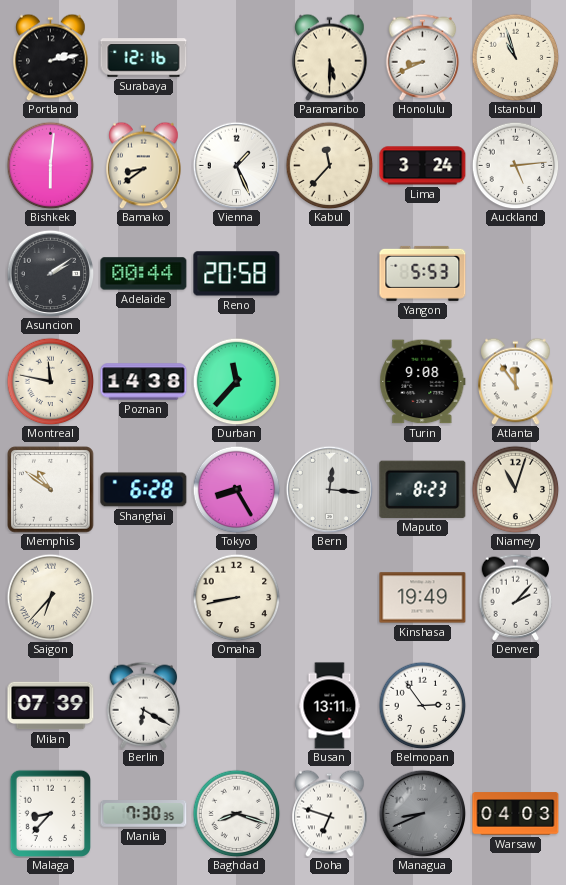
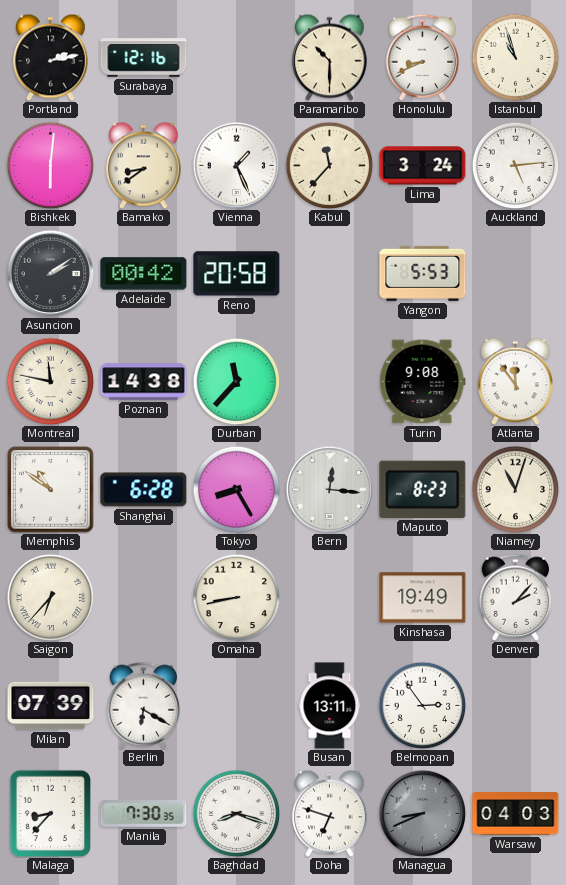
Paramaribo: 5:30 -> 10:30
Adelaide: 00:44 -> 00:42
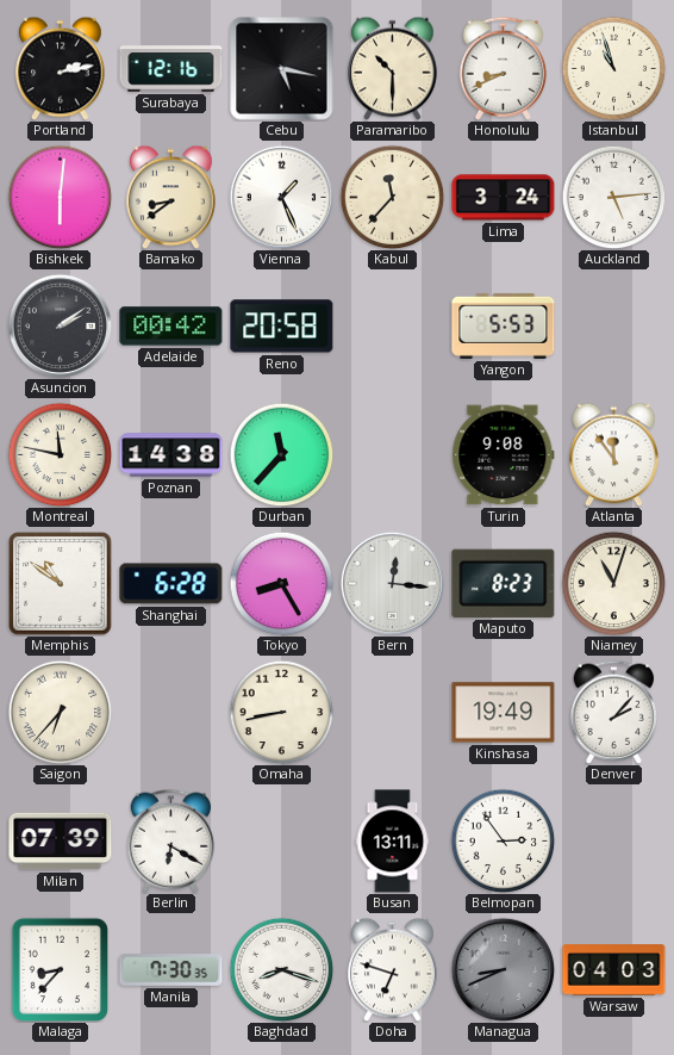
Cebu: none -> 5:17
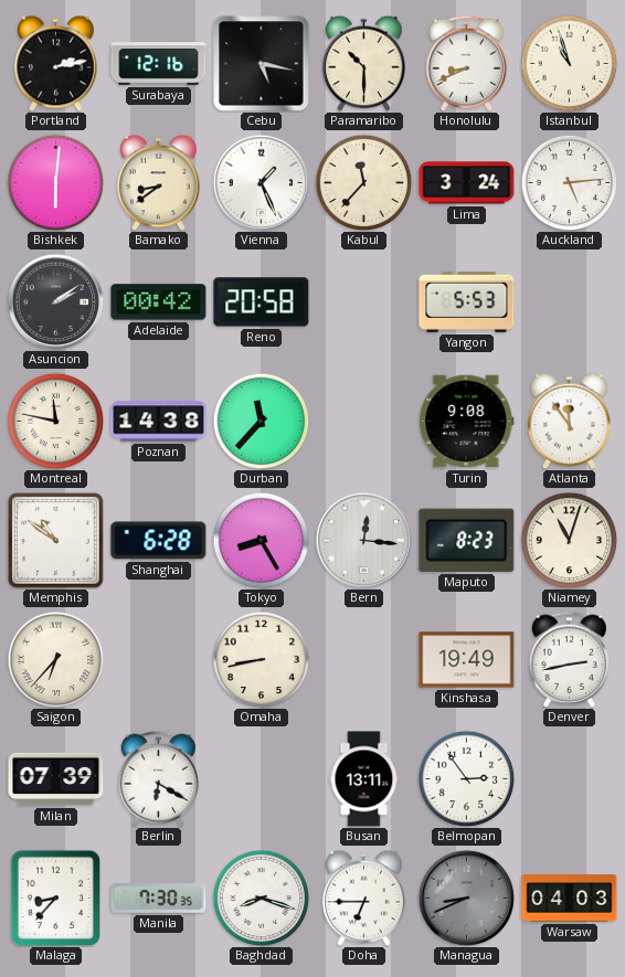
Denver: 2:07 -> 2:43
Doha: 6:48 -> 6:45
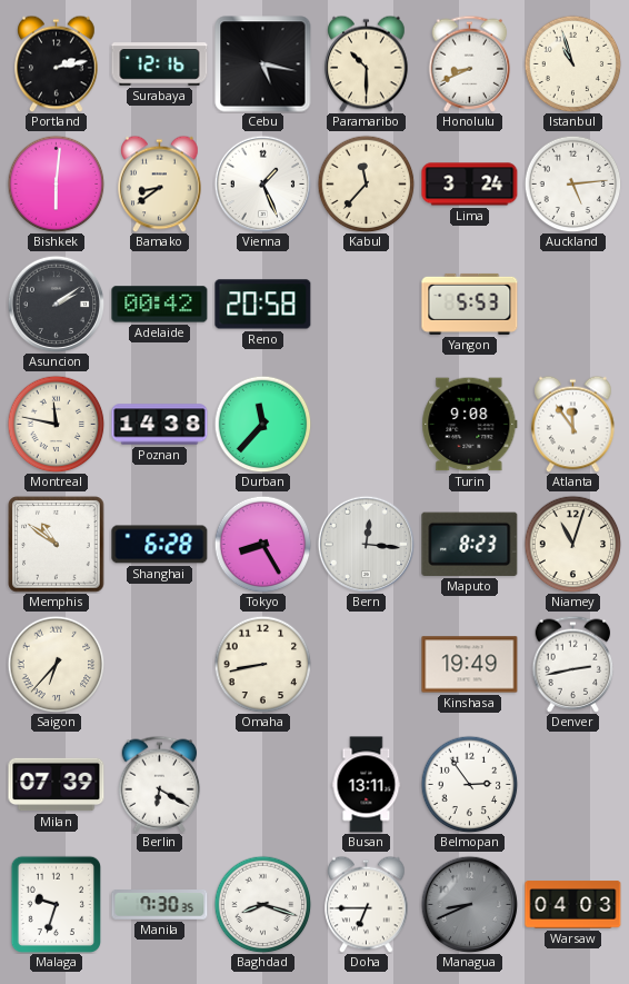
Malaga: 8:37 -> 9:33
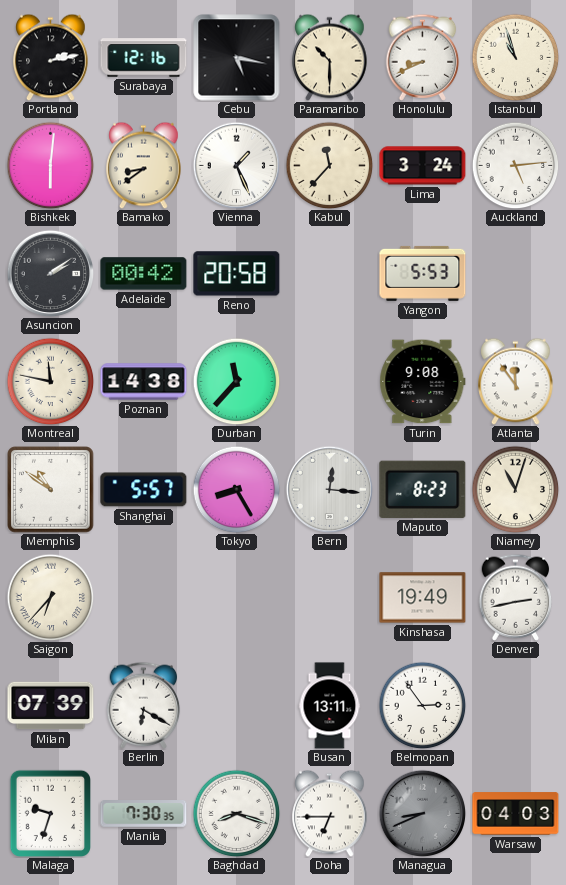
Shanghai: 6:28 -> 5:57
Omaha: 8:43 -> none
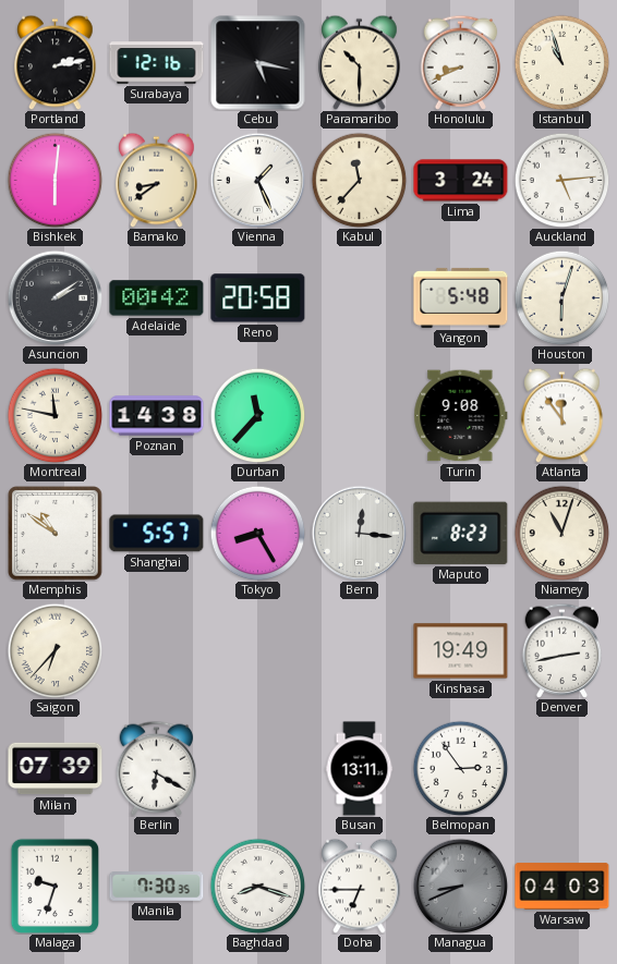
Yangon: 5:53 -> 5:48
Houston: none -> 6:03
